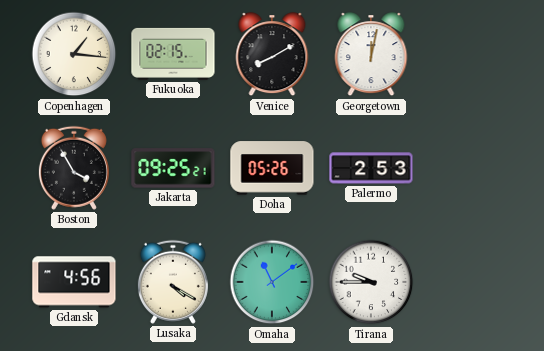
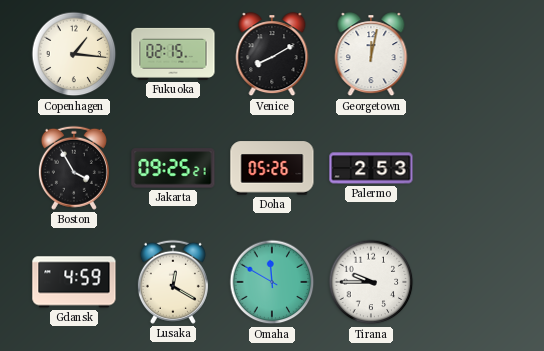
Gdansk: 4:56 -> 4:59
Lusaka: 4:20 -> 12:20
Omaha: 11:09 -> 11:50
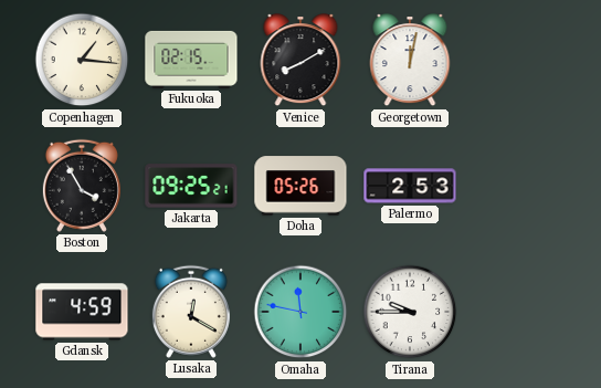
Omaha: 11:50 -> 11:47
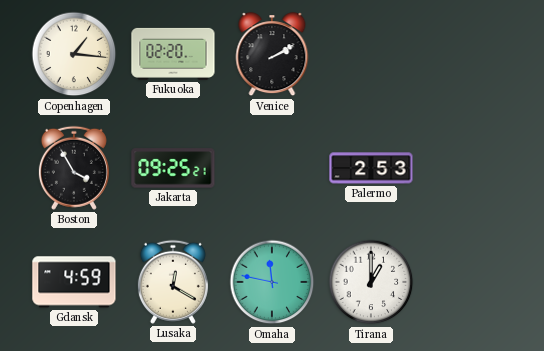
Fukuoka: 02:15 -> 02:20
Venice: 8:10 -> 2:10
Georgetown: 12:02 -> none
Doha: 05:26 -> none
Tirana: 9:45 -> 1:00
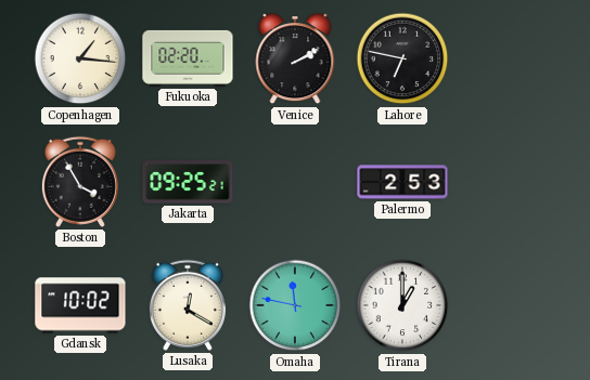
Lahore: none -> 6:47
Gdansk: 4:59 -> 10:02
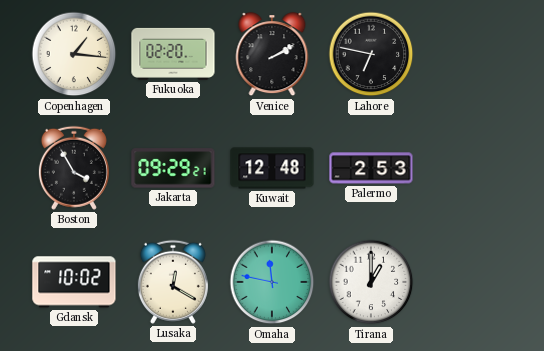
Jakarta: 09:25 -> 09:29
Kuwait: none -> 12:48
